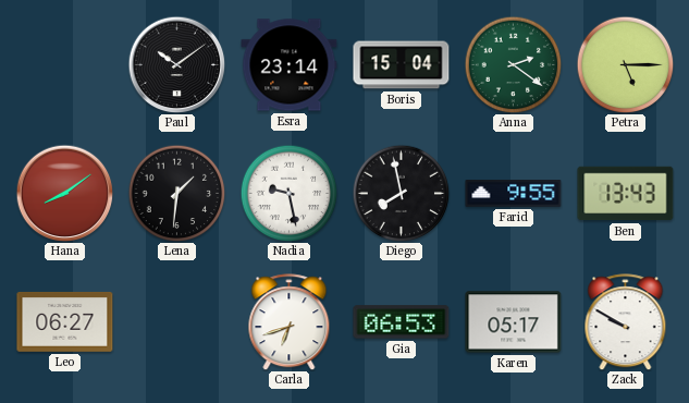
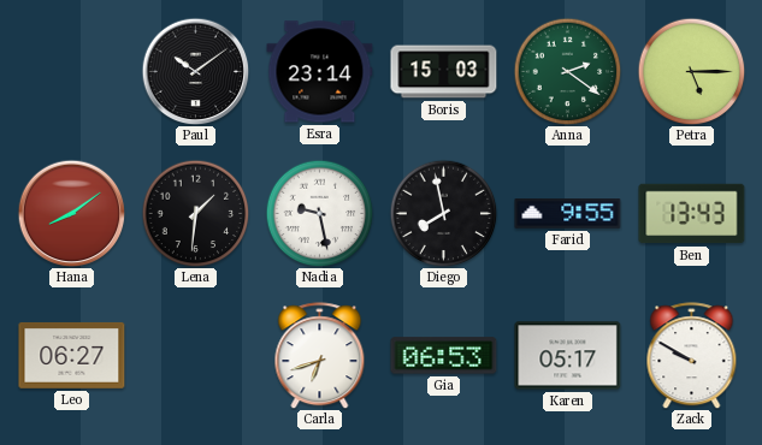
Boris: 15:04 -> 15:03
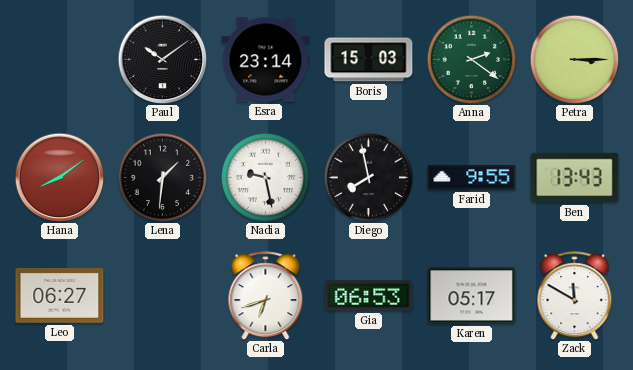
Petra: 5:15 -> 3:15
Zack: 9:50 -> 11:50
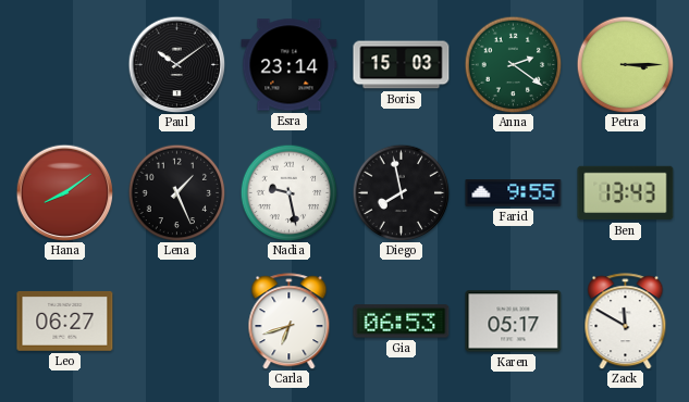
Lena: 1:31 -> 1:26
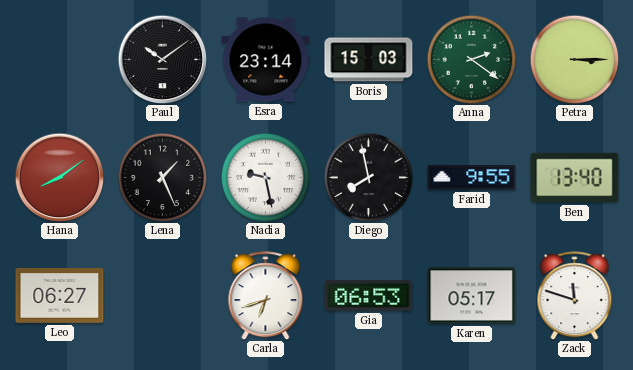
Ben: 13:43 -> 13:40
Zack: 11:50 -> 11:48
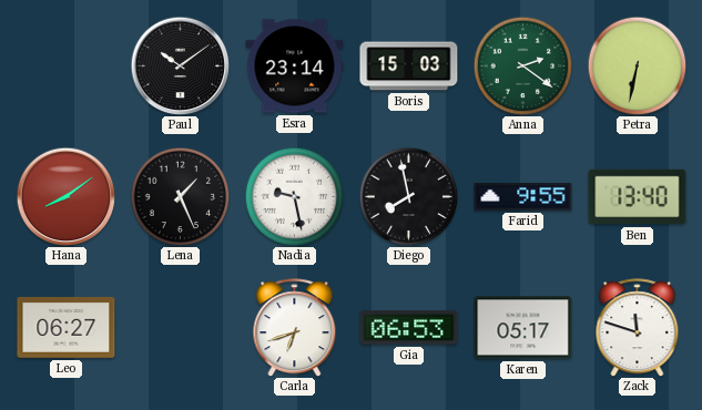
Petra: 3:15 -> 6:32
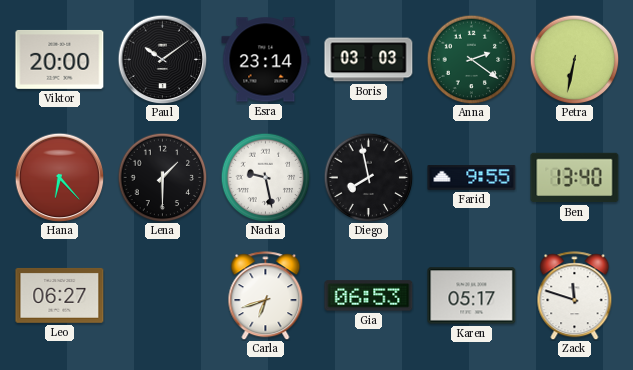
Viktor: none -> 20:00
Boris: 15:03 -> 03:03
Hana: 8:09 -> 6:23
Lena: 1:26 -> 1:30
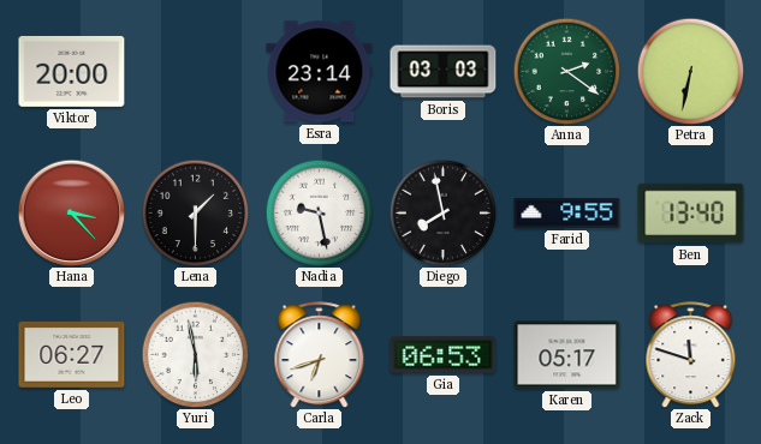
Paul: 10:09 -> none
Hana: 6:23 -> 3:23
Yuri: none -> 5:58
